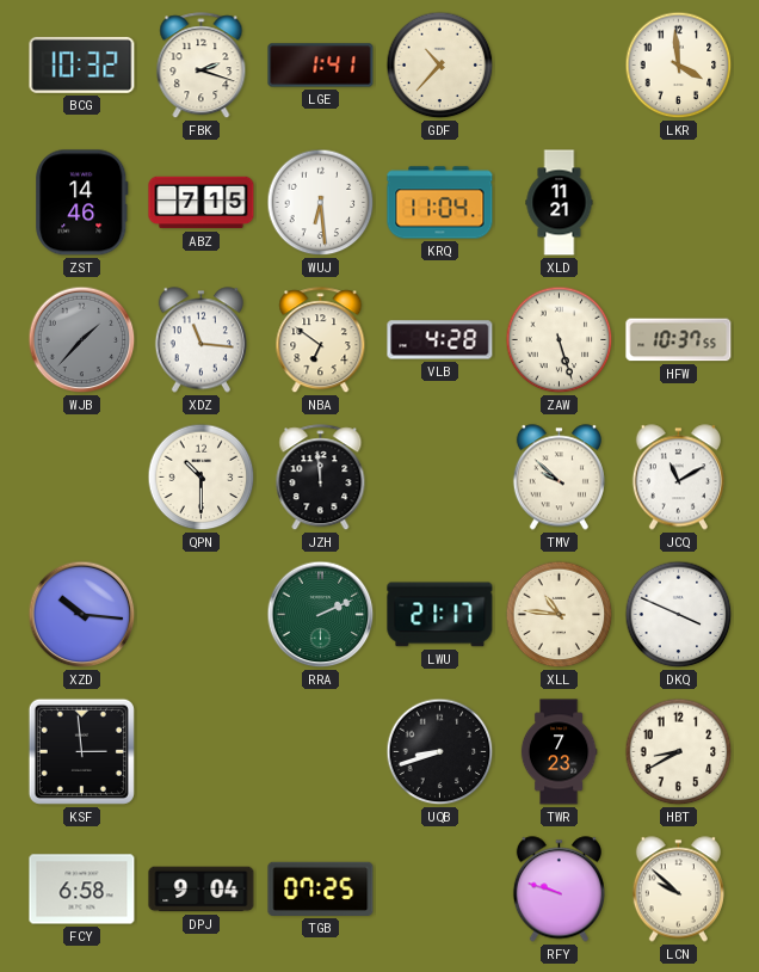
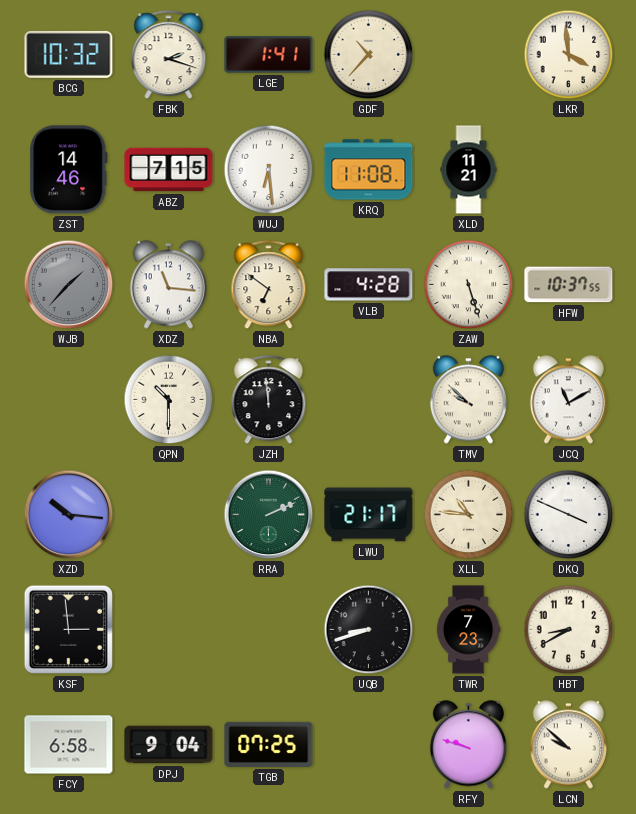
KRQ: 11:04 -> 11:08
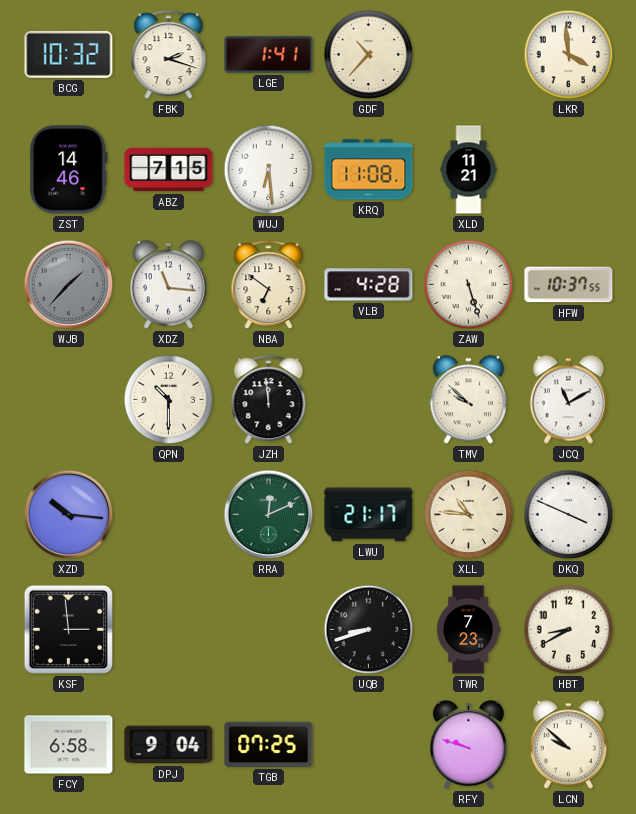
RRA: 2:11 -> 12:11
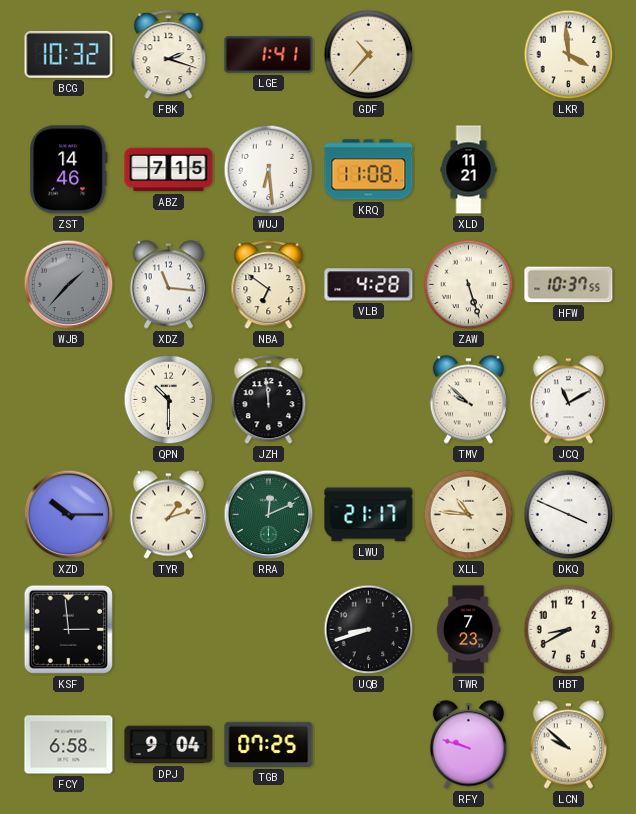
XZD: 10:16 -> 10:15
TYR: none -> 1:12
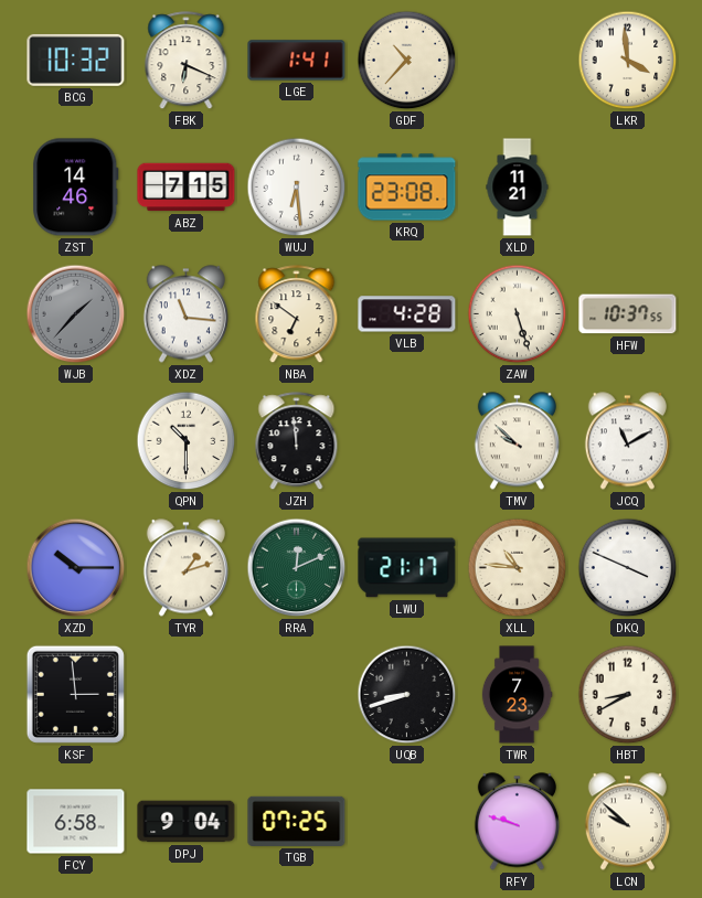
FBK: 2:18 -> 6:19
KRQ: 11:08 -> 23:08
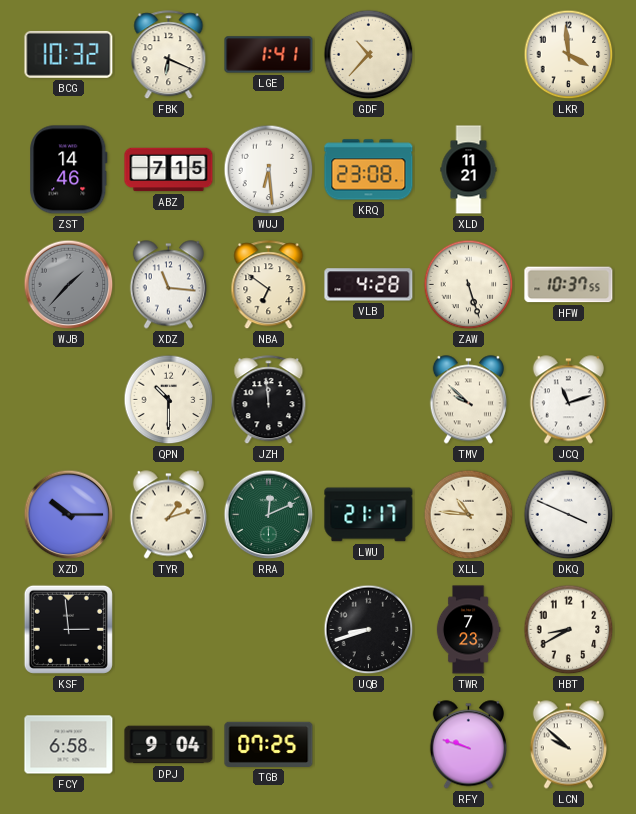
JCQ: 11:10 -> 11:12
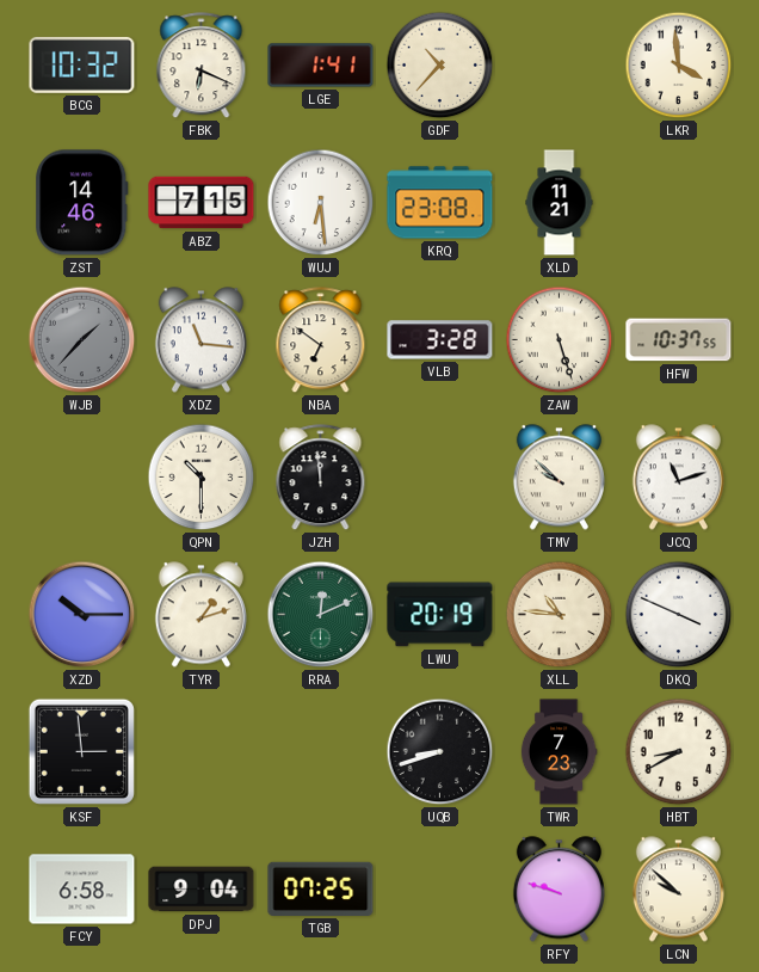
VLB: 4:28 -> 3:28
LWU: 21:17 -> 20:19
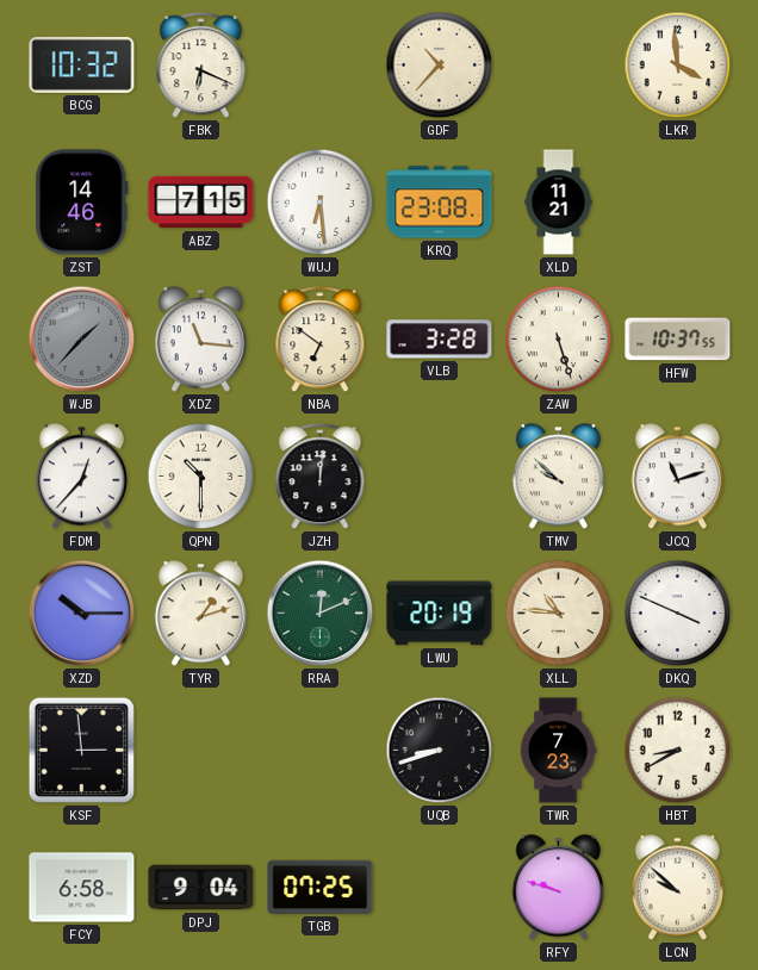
LGE: 1:41 -> none
FDM: none -> 12:37
JZH: 11:59 -> 12:01
